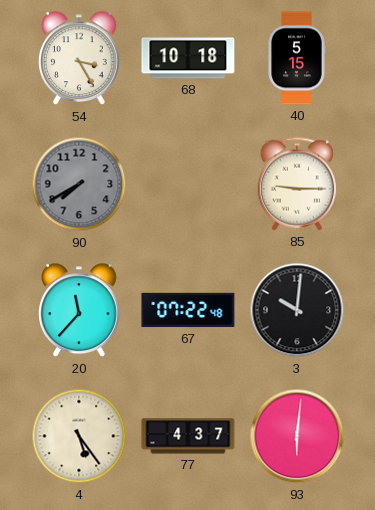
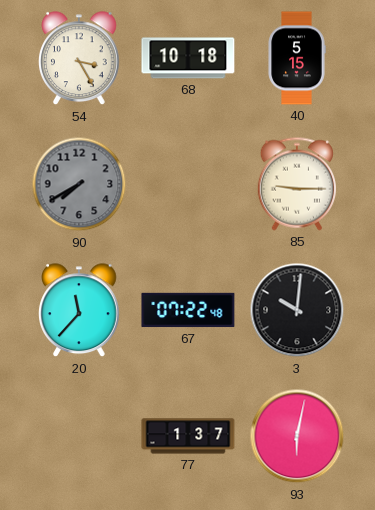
4: 5:24 -> none
77: 4:37 -> 1:37
93: 6:01 -> 6:02
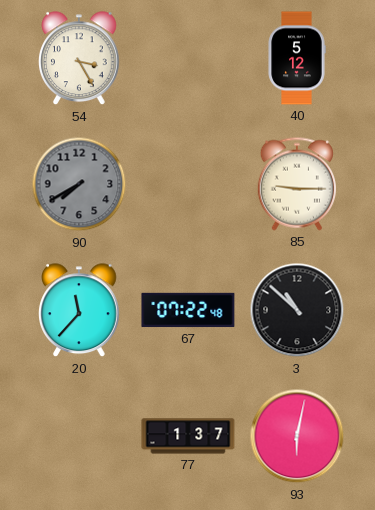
68: 10:18 -> none
40: 5:15 -> 5:12
3: 10:01 -> 10:52
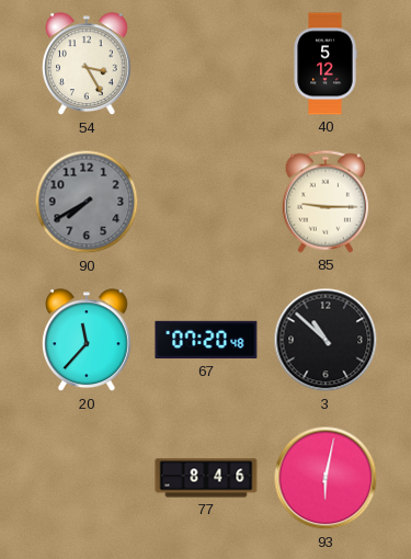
67: 07:22 -> 07:20
77: 1:37 -> 8:46
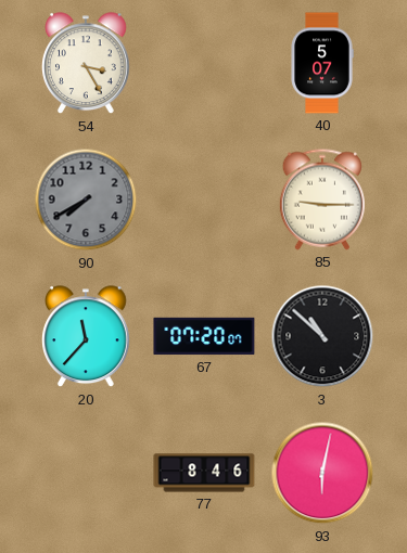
40: 5:12 -> 5:07
67: 07:20:48 -> 07:20:07
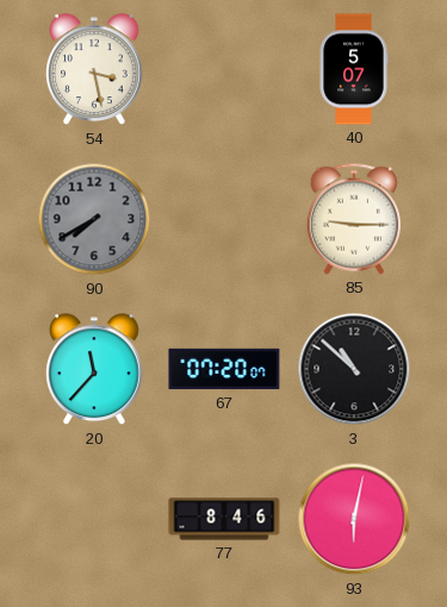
54: 3:25 -> 3:28
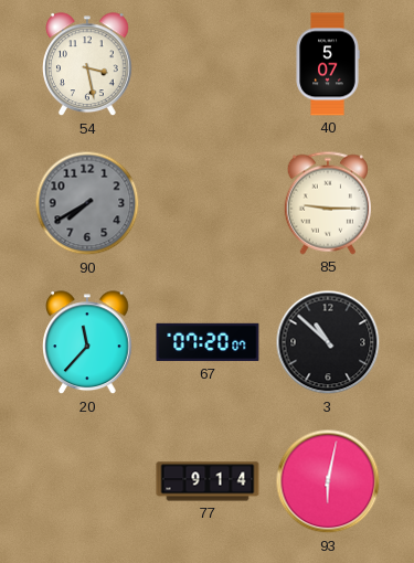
77: 8:46 -> 9:14
